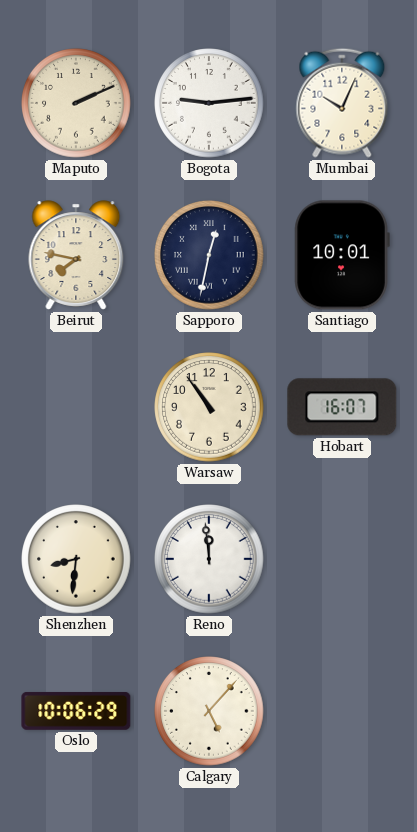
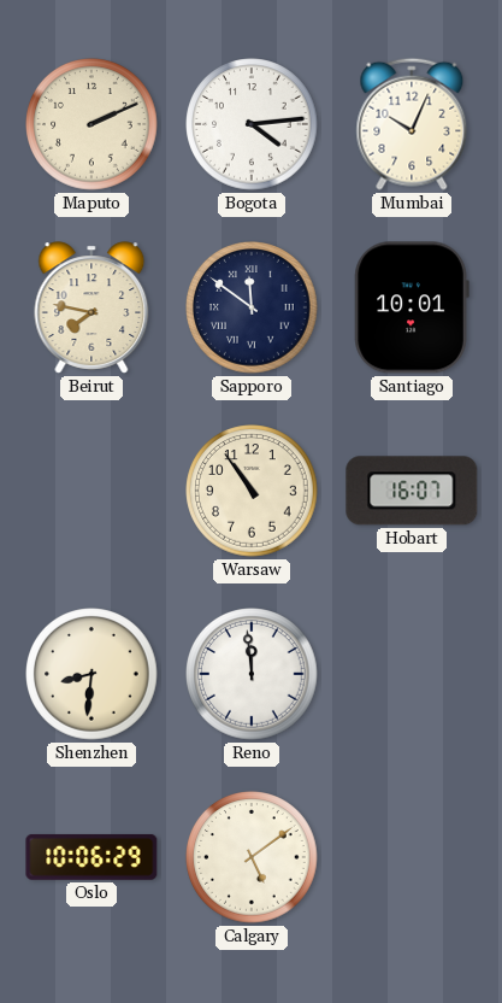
Bogota: 9:14 -> 4:14
Sapporo: 12:32 -> 11:51
Calgary: 5:07 -> 5:09
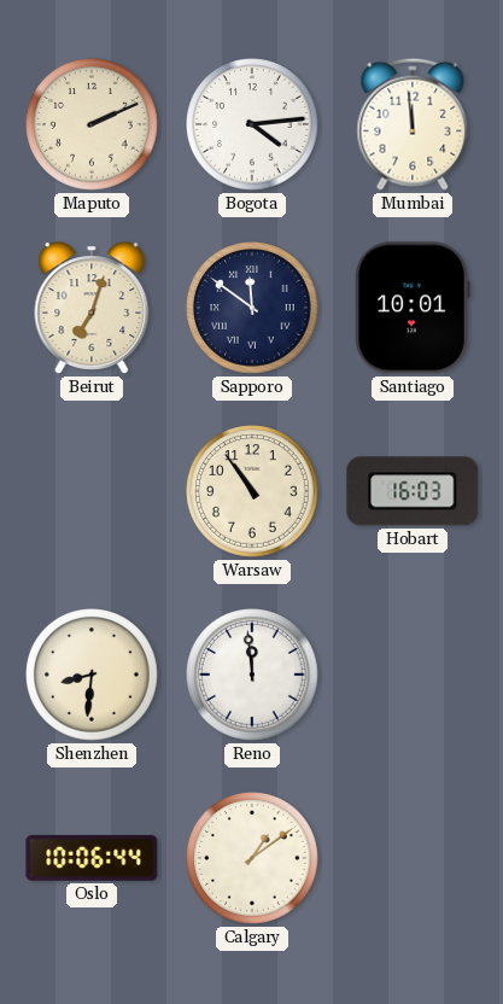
Mumbai: 10:04 -> 11:59
Beirut: 7:47 -> 7:03
Hobart: 16:07 -> 16:03
Oslo: 10:06:29 -> 10:06:44
Calgary: 5:09 -> 1:09
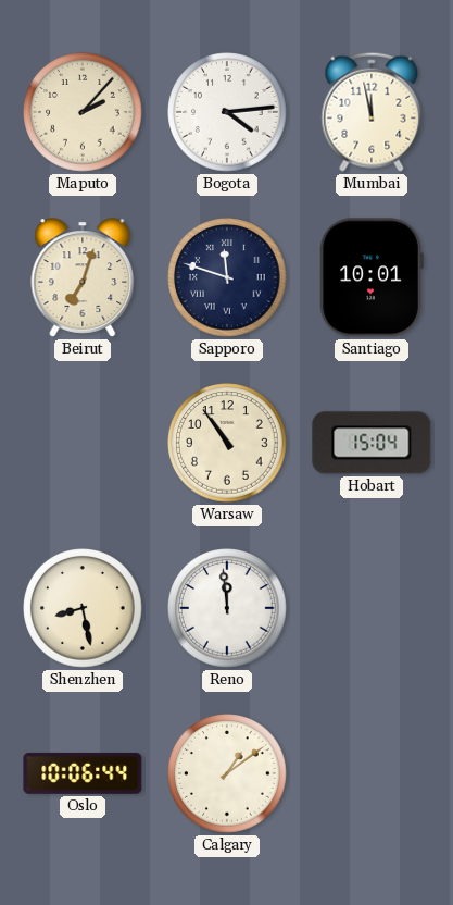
Maputo: 2:11 -> 2:07
Mumbai: 11:59 -> 11:58
Sapporo: 11:51 -> 11:48
Hobart: 16:03 -> 15:04
Shenzhen: 8:31 -> 8:28
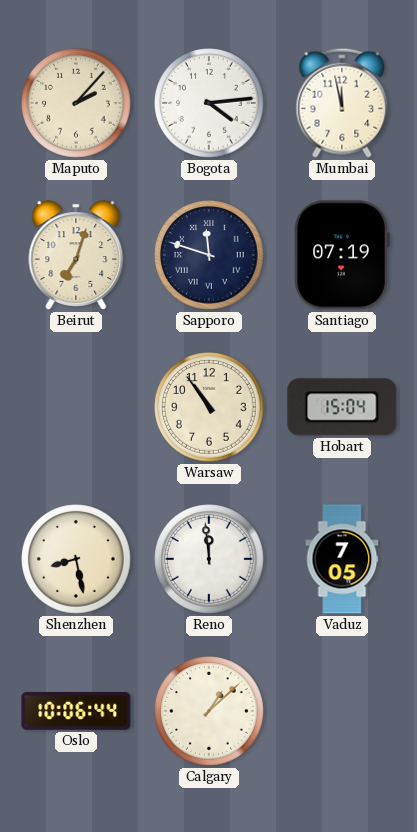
Santiago: 10:01 -> 07:19
Vaduz: none -> 7:05
Calgary: 1:09 -> 1:08
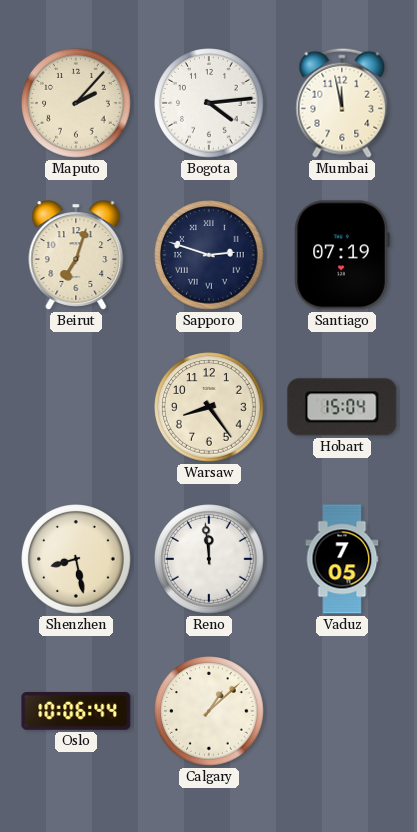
Sapporo: 11:48 -> 2:48
Warsaw: 10:54 -> 8:24
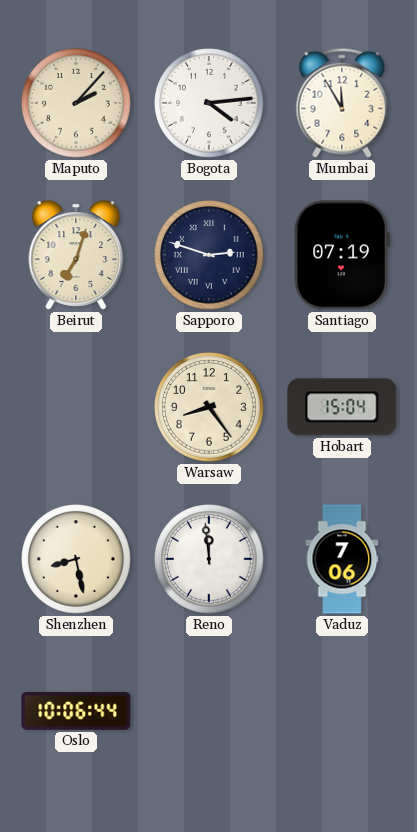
Mumbai: 11:58 -> 11:55
Vaduz: 7:05 -> 7:06
Calgary: 1:08 -> none
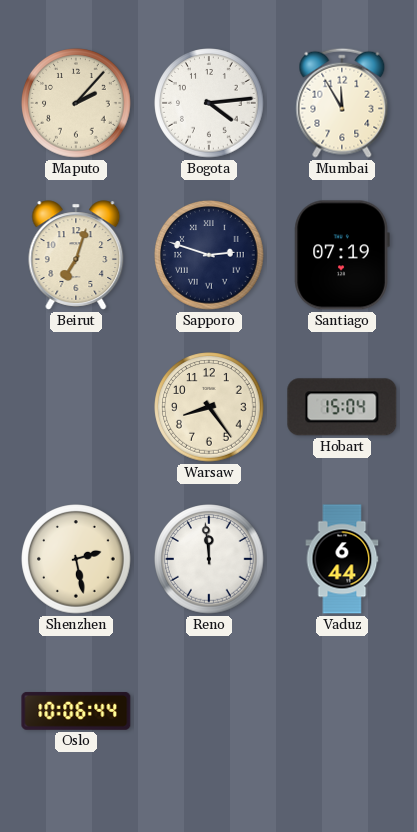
Shenzhen: 8:28 -> 2:28
Vaduz: 7:06 -> 6:44
